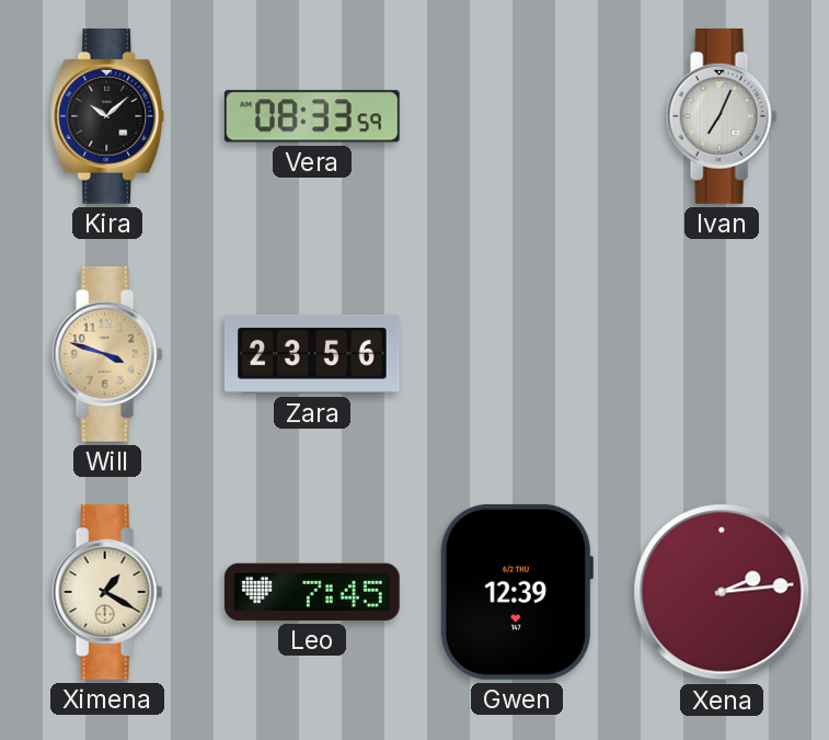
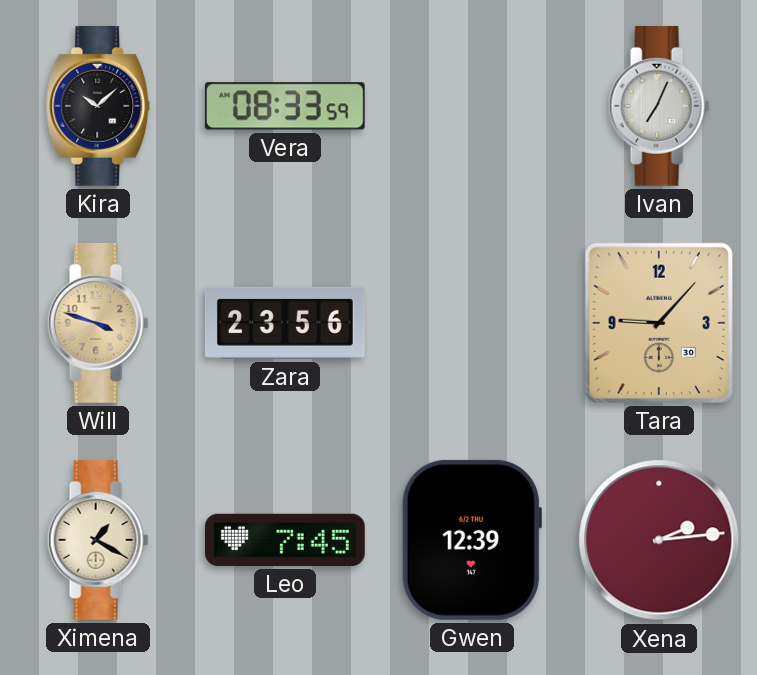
Tara: none -> 9:07
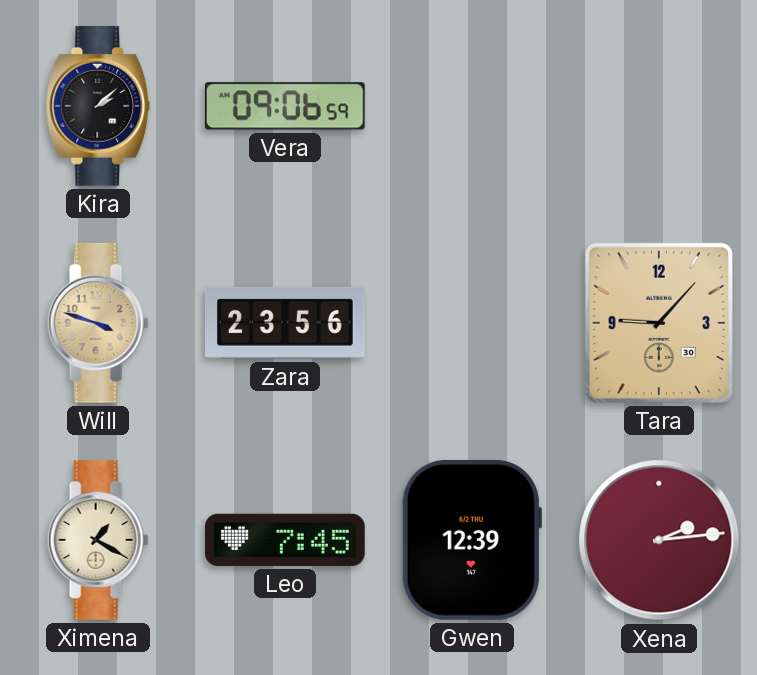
Kira: 10:08 -> 2:08
Vera: 08:33 -> 09:06
Ivan: 7:04 -> none
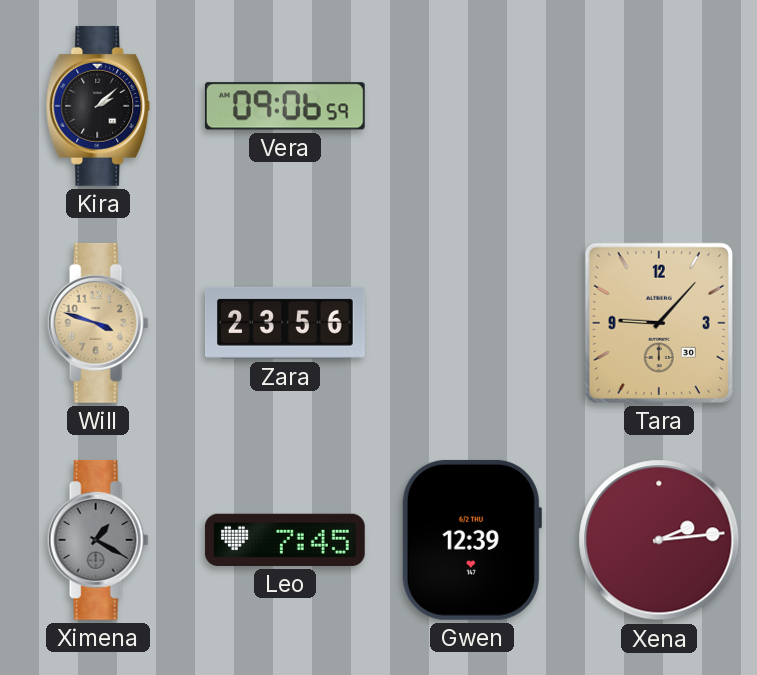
Ximena dial: cream -> grey
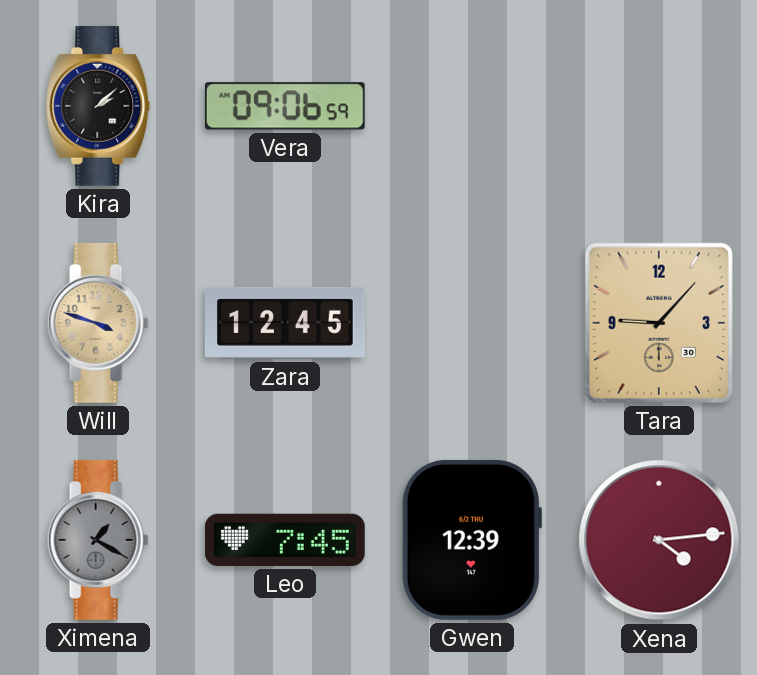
Zara: 23:56 -> 12:45
Xena: 2:14 -> 4:14
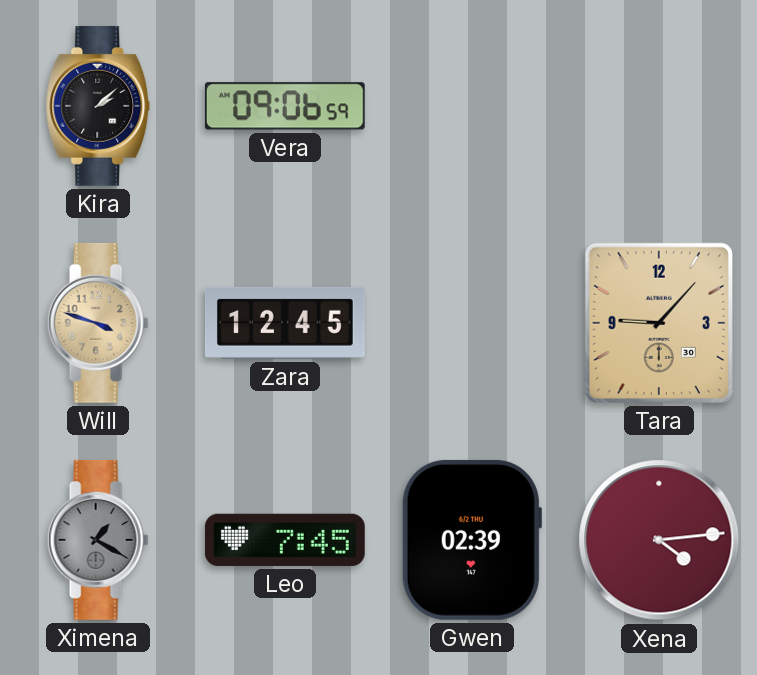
Gwen: 12:39 -> 02:39
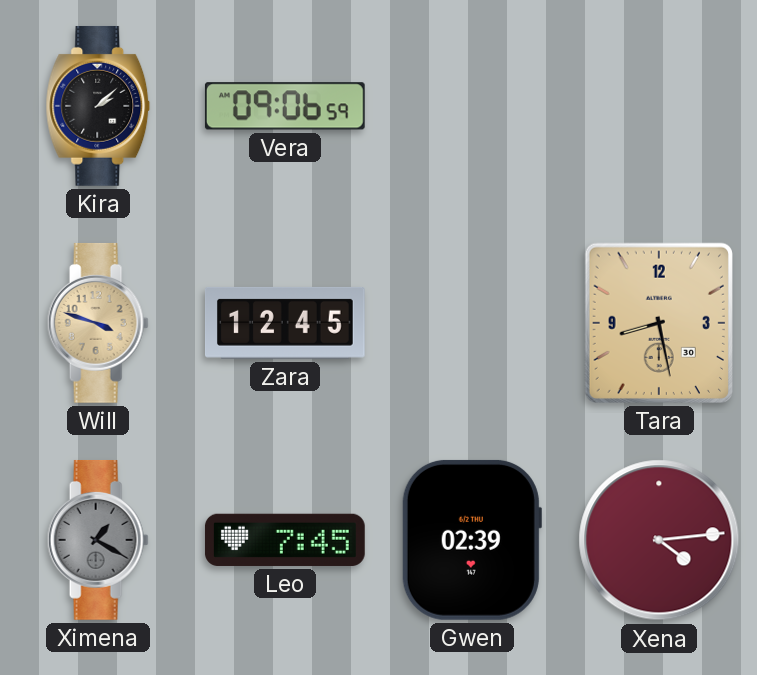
Tara: 9:07 -> 8:28
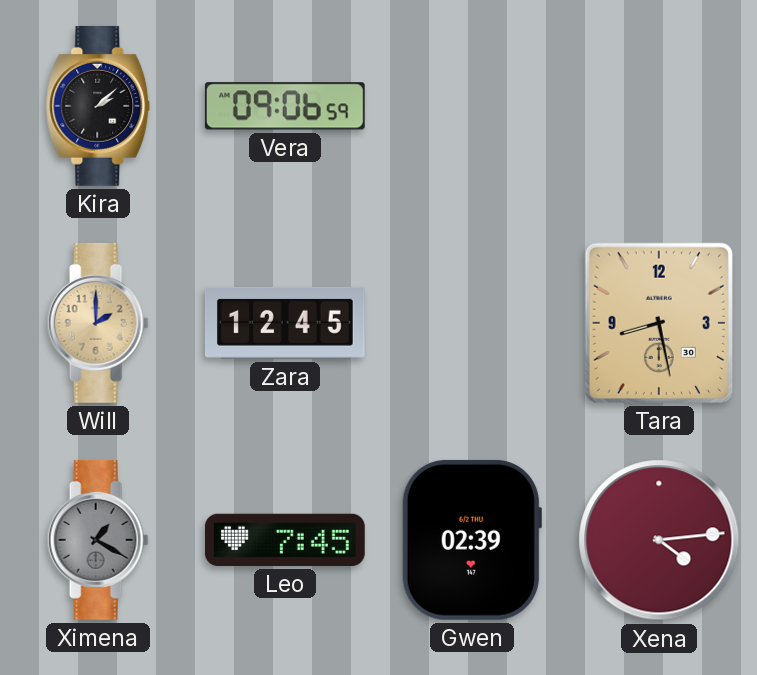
Will: 3:48 -> 2:00
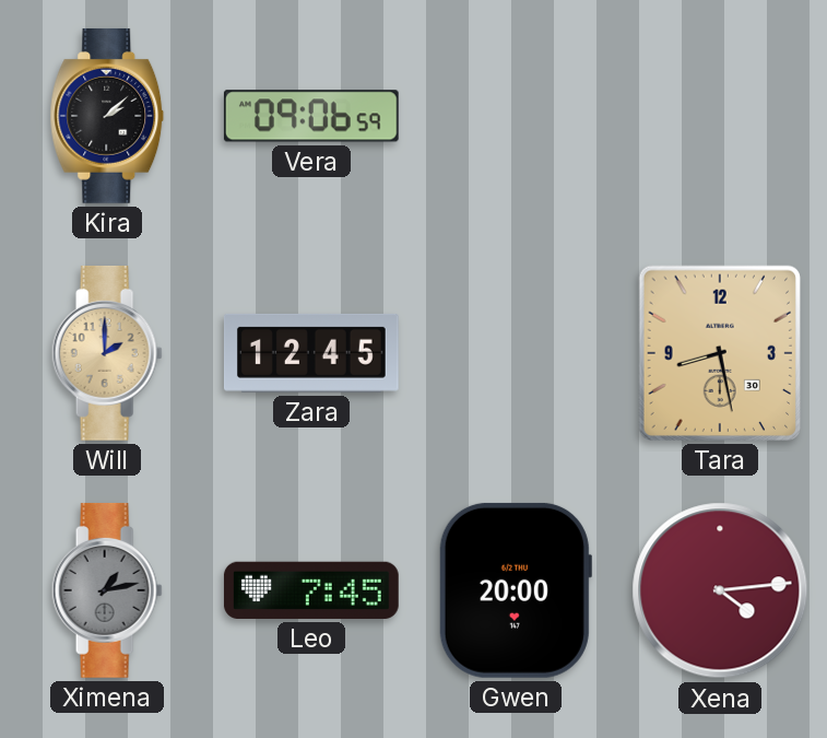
Ximena: 1:20 -> 1:13
Gwen: 02:39 -> 20:00
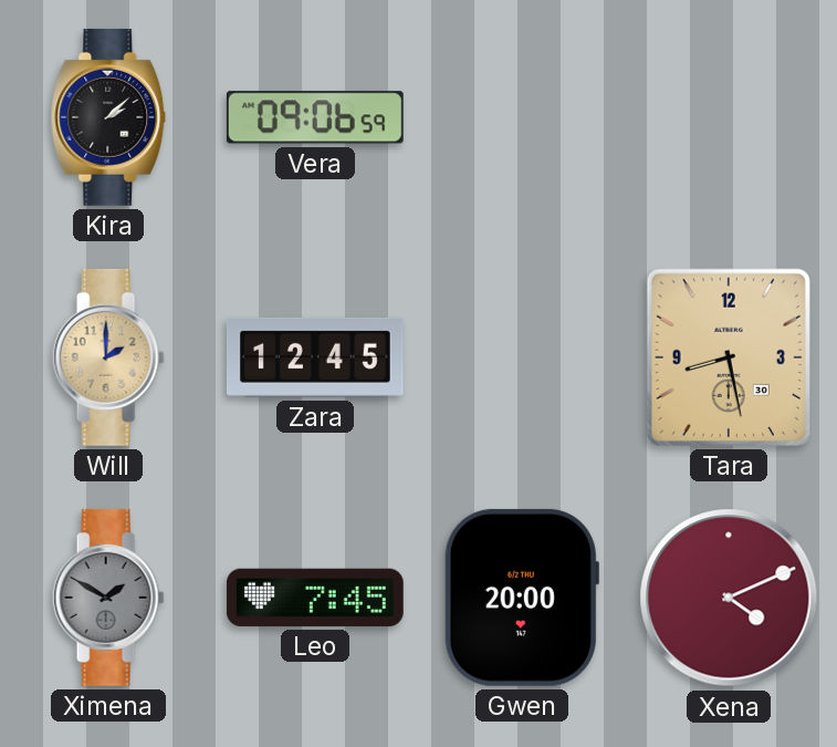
Ximena: 1:13 -> 1:50
Xena: 4:14 -> 4:11
